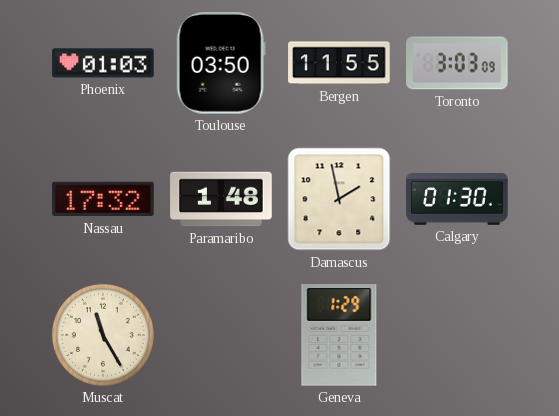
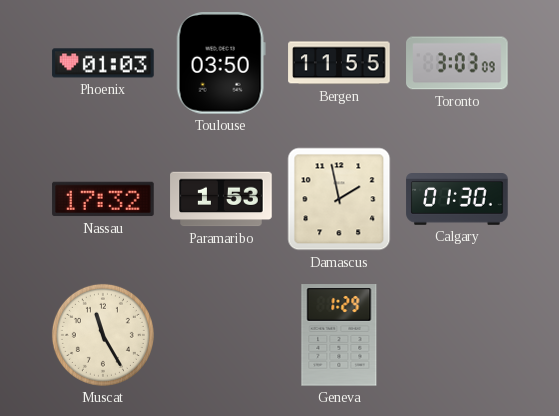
Paramaribo: 1:48 -> 1:53
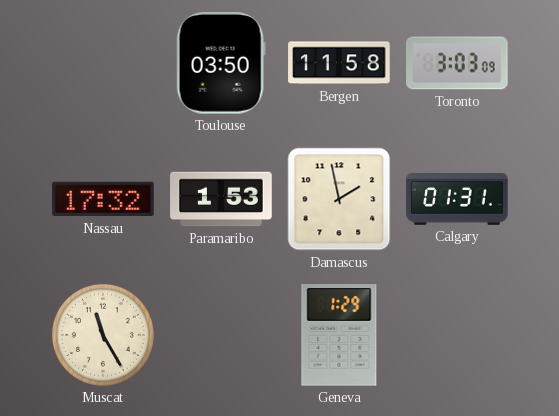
Phoenix: 01:03 -> none
Bergen: 11:55 -> 11:58
Calgary: 01:30 -> 01:31
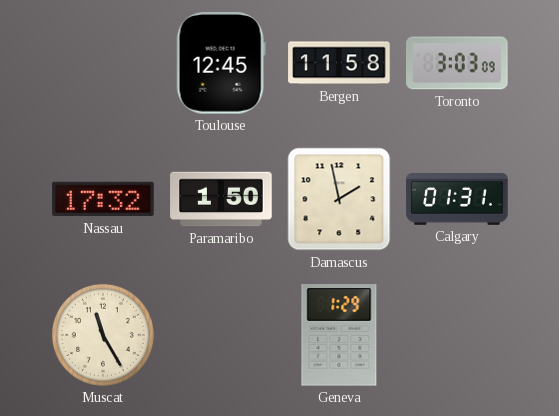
Toulouse: 03:50 -> 12:45
Paramaribo: 1:53 -> 1:50
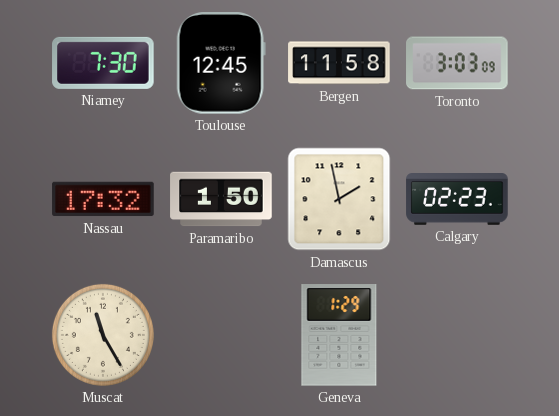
Niamey: none -> 7:30
Calgary: 01:31 -> 02:23
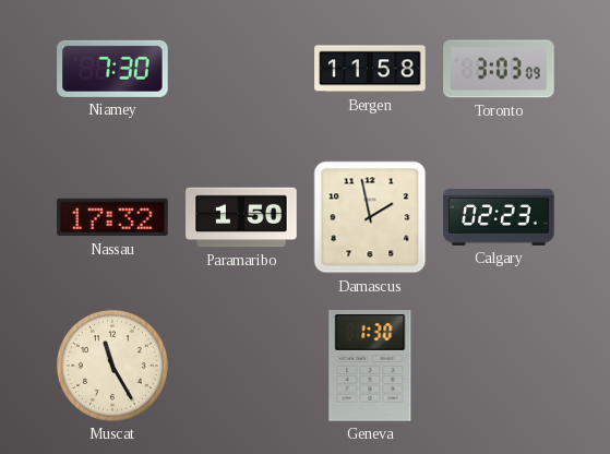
Toulouse: 12:45 -> none
Geneva: 1:29 -> 1:30
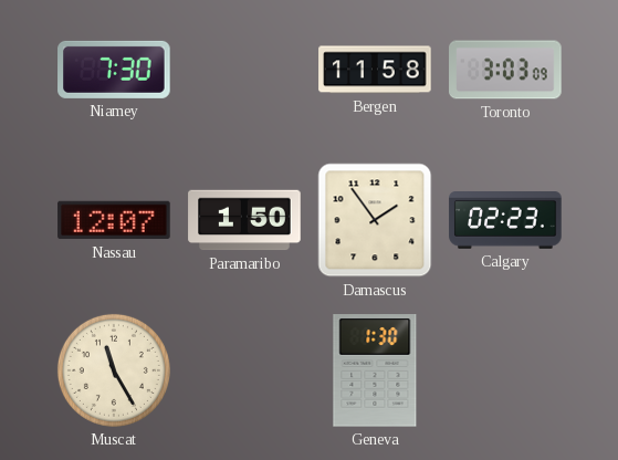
Nassau: 17:32 -> 12:07
Damascus: 1:58 -> 1:54
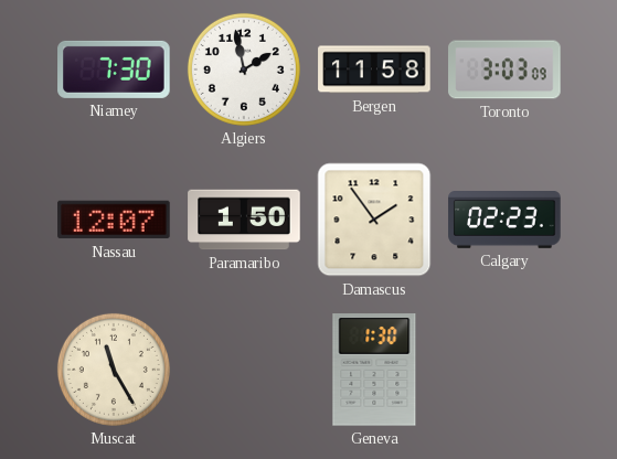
Algiers: none -> 1:58
